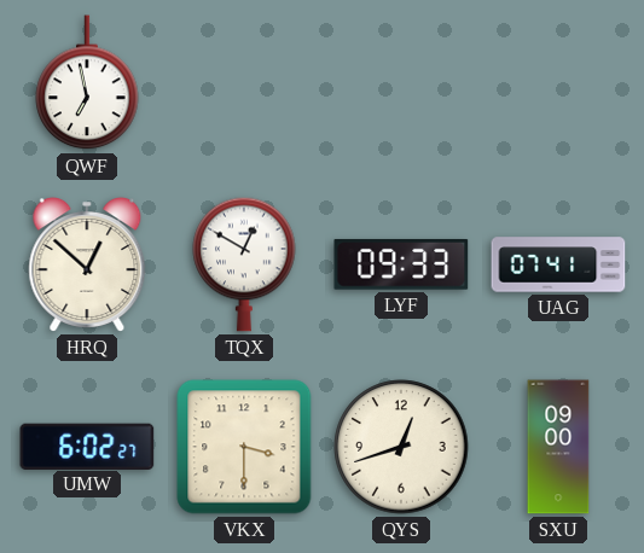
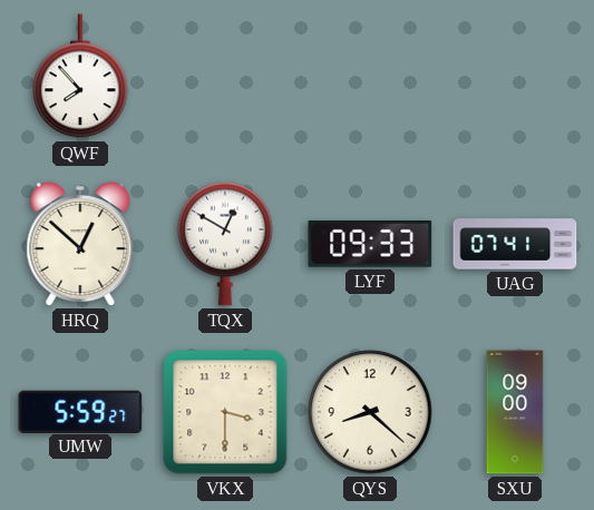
QWF: 6:58 -> 7:53
UMW: 6:02 -> 5:59
QYS: 12:42 -> 8:22
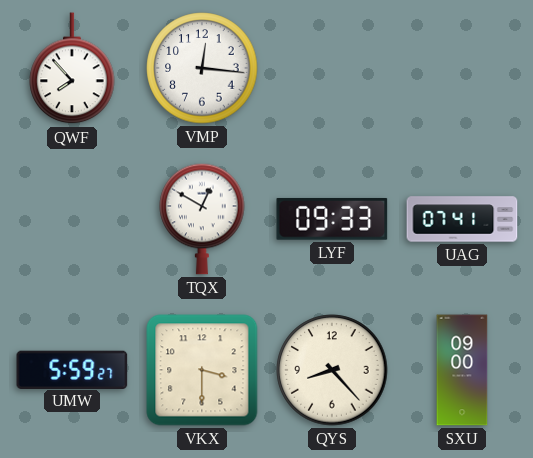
VMP: none -> 12:16
HRQ: 12:52 -> none
QYS: 8:22 -> 8:23
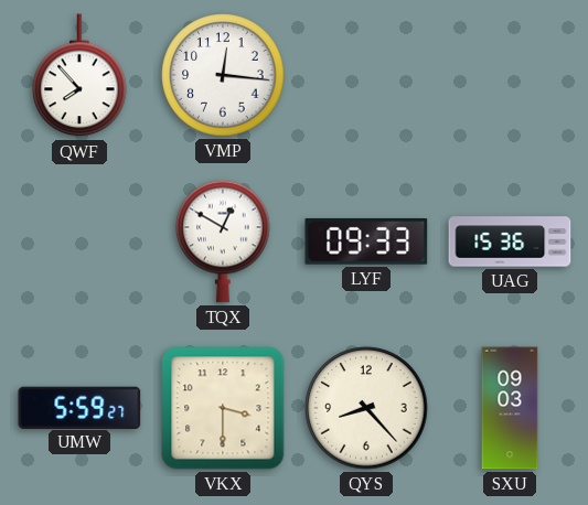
UAG: 07:41 -> 15:36
SXU: 09:00 -> 09:03
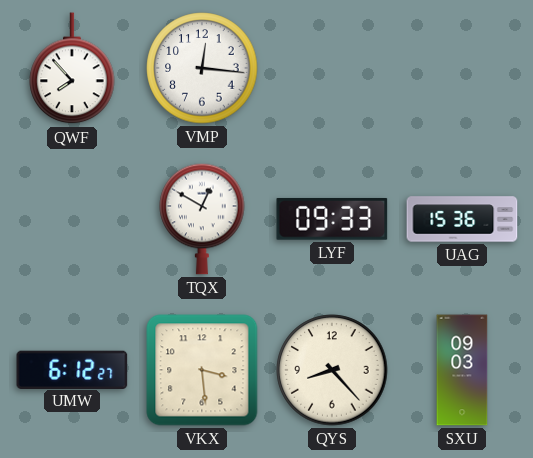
UMW: 5:59 -> 6:12
VKX: 3:30 -> 3:29
